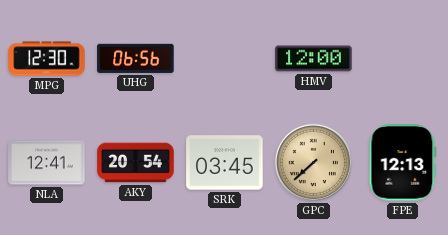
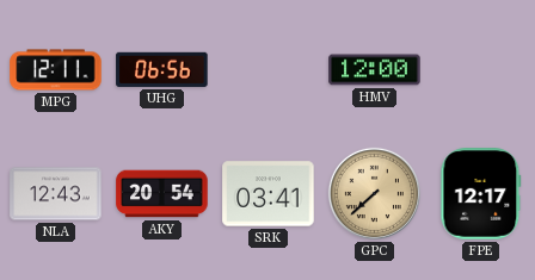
MPG: 12:30 -> 12:11
NLA: 12:41 -> 12:43
SRK: 03:45 -> 03:41
FPE: 12:13 -> 12:17
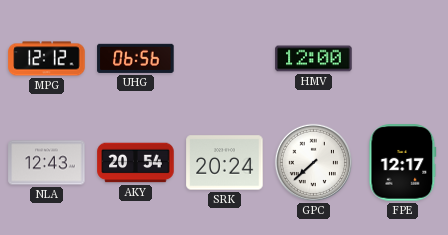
MPG: 12:11 -> 12:12
SRK: 03:41 -> 20:24
GPC dial: champagne -> white
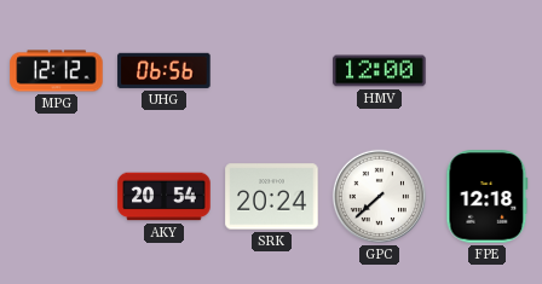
NLA: 12:43 -> none
FPE: 12:17 -> 12:18
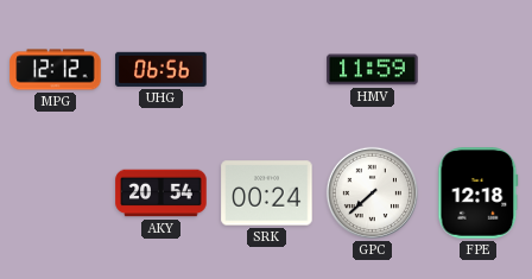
HMV: 12:00 -> 11:59
SRK: 20:24 -> 00:24
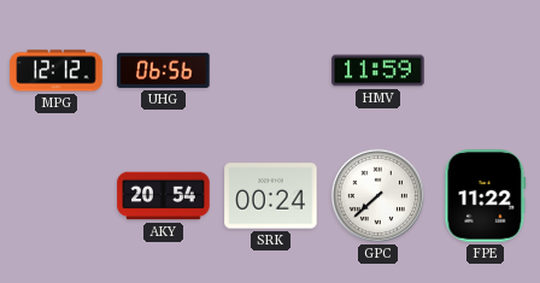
FPE: 12:18 -> 11:22
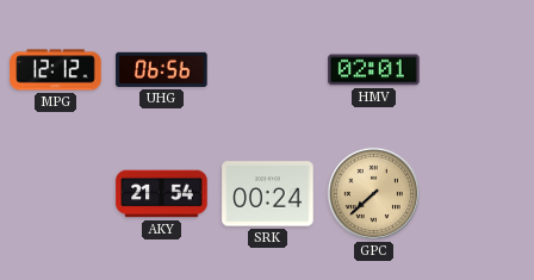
HMV: 11:59 -> 02:01
AKY: 20:54 -> 21:54
GPC dial: white -> champagne
FPE: 11:22 -> none
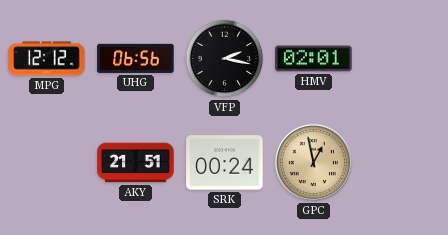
VFP: none -> 2:17
AKY: 21:54 -> 21:51
GPC: 7:38 -> 12:58
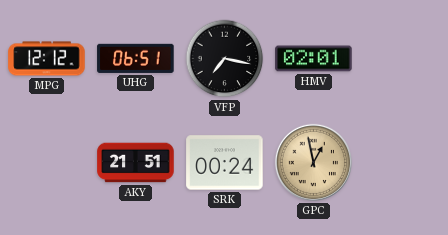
UHG: 06:56 -> 06:51
VFP: 2:17 -> 7:17
